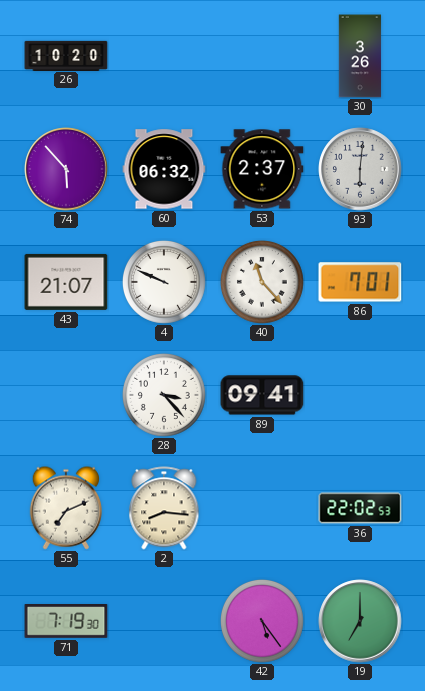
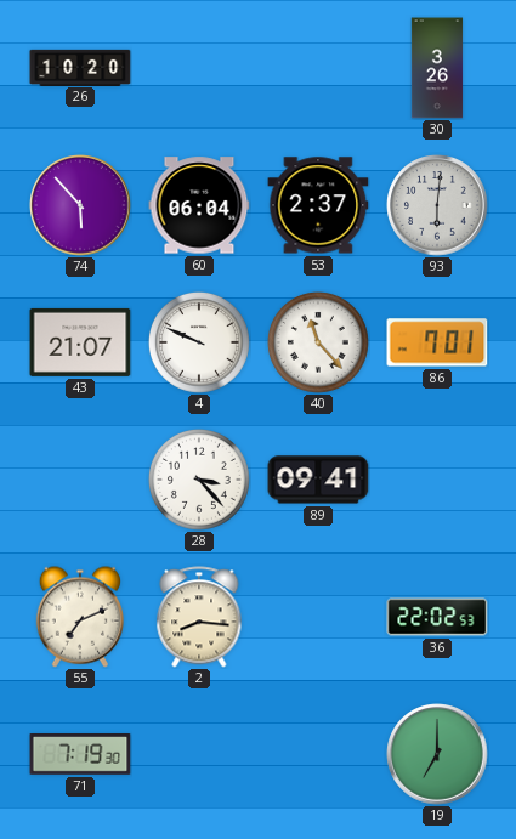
60: 06:32 -> 06:04
42: 5:24 -> none
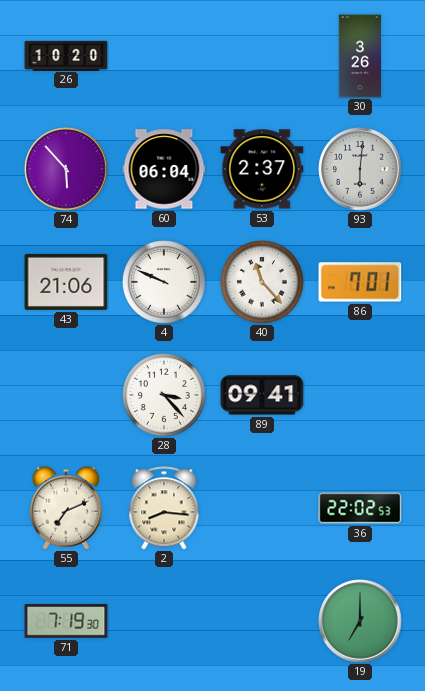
43: 21:07 -> 21:06
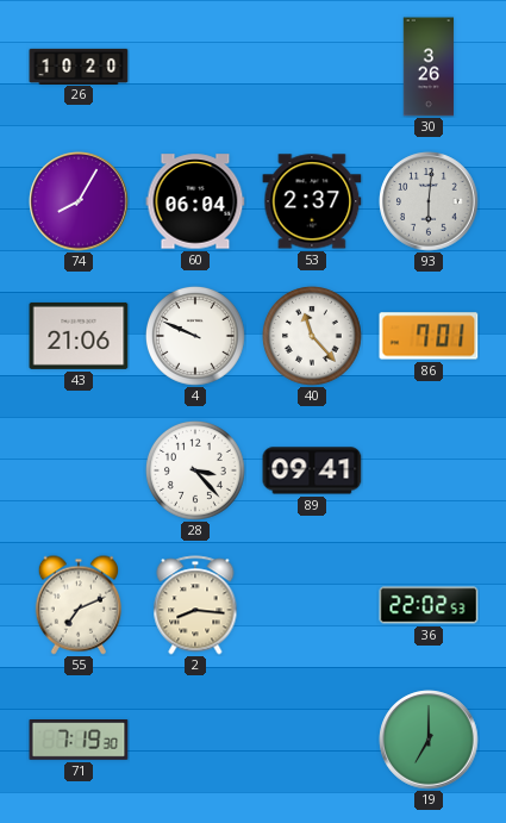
74: 5:53 -> 8:05
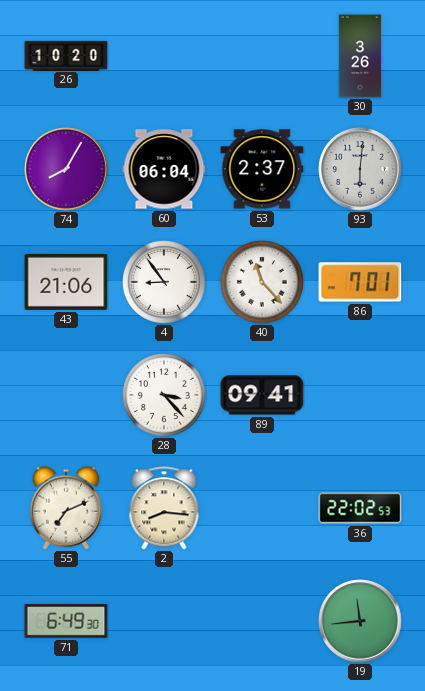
4: 9:49 -> 8:54
71: 7:19 -> 6:49
19: 7:00 -> 11:44
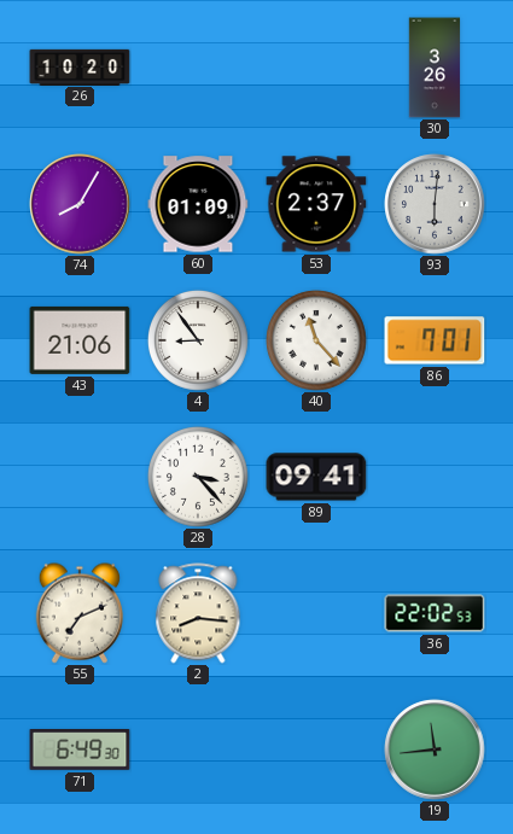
60: 06:04 -> 01:09
